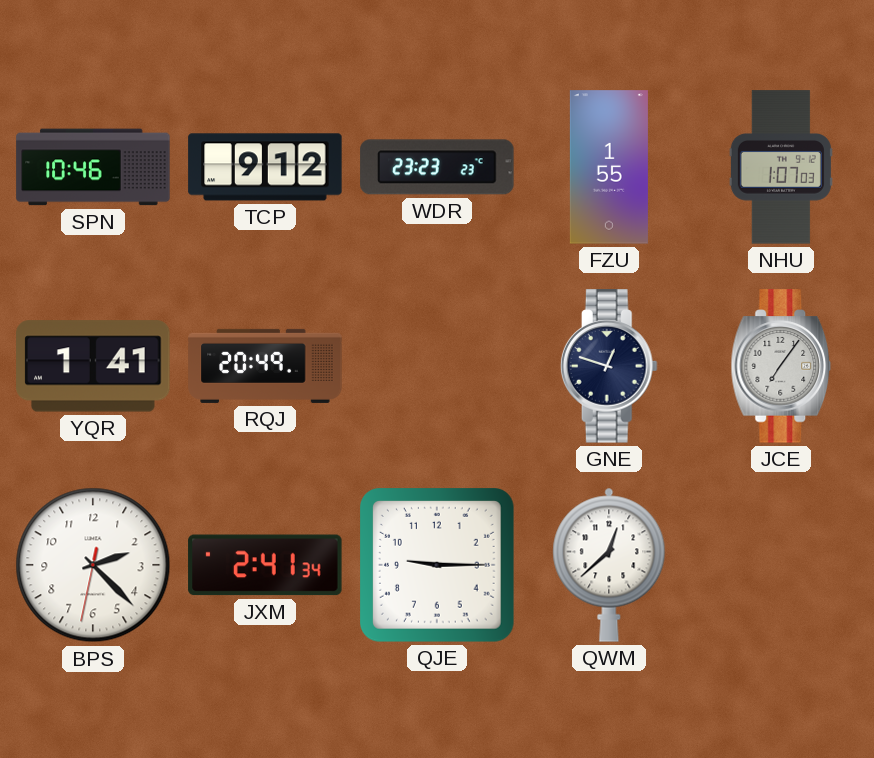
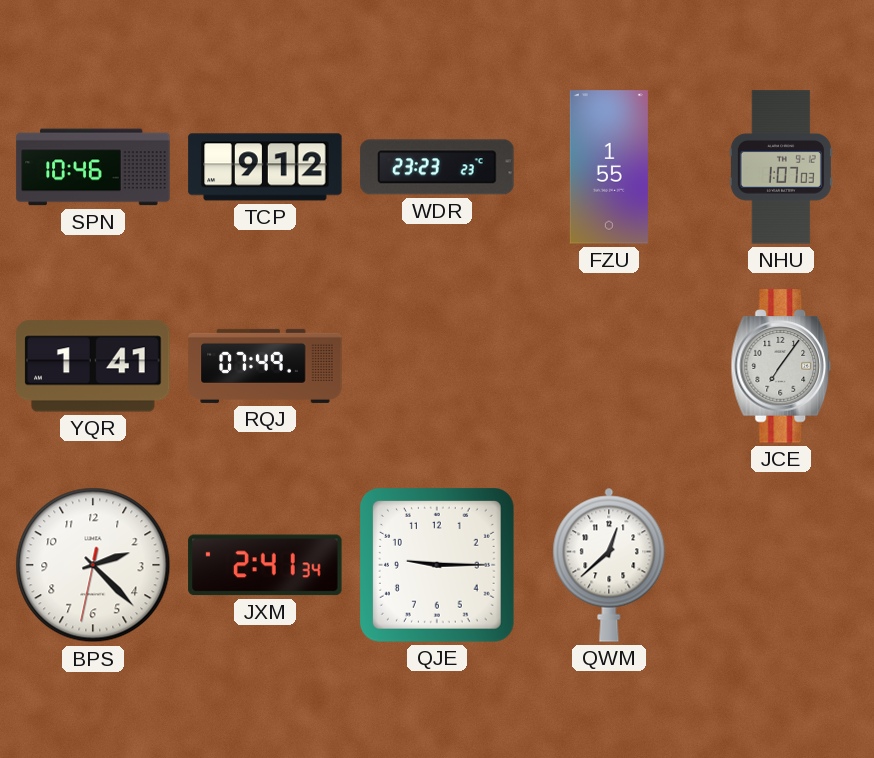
RQJ: 20:49 -> 07:49
GNE: 12:48 -> none
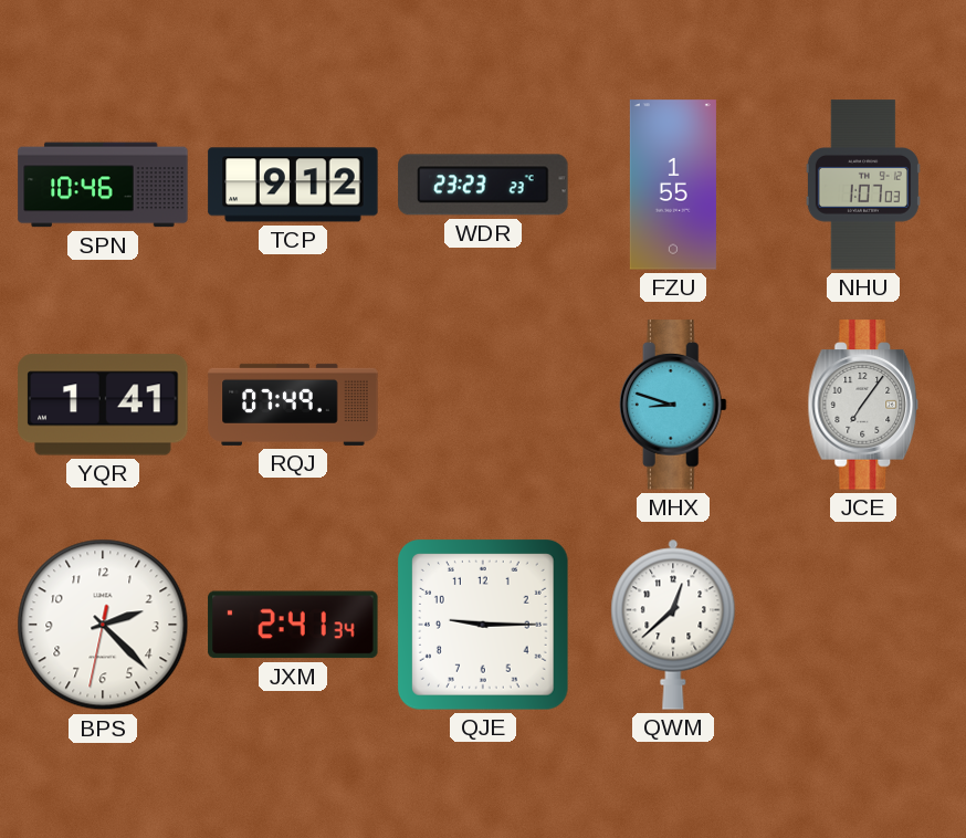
MHX: none -> 8:48
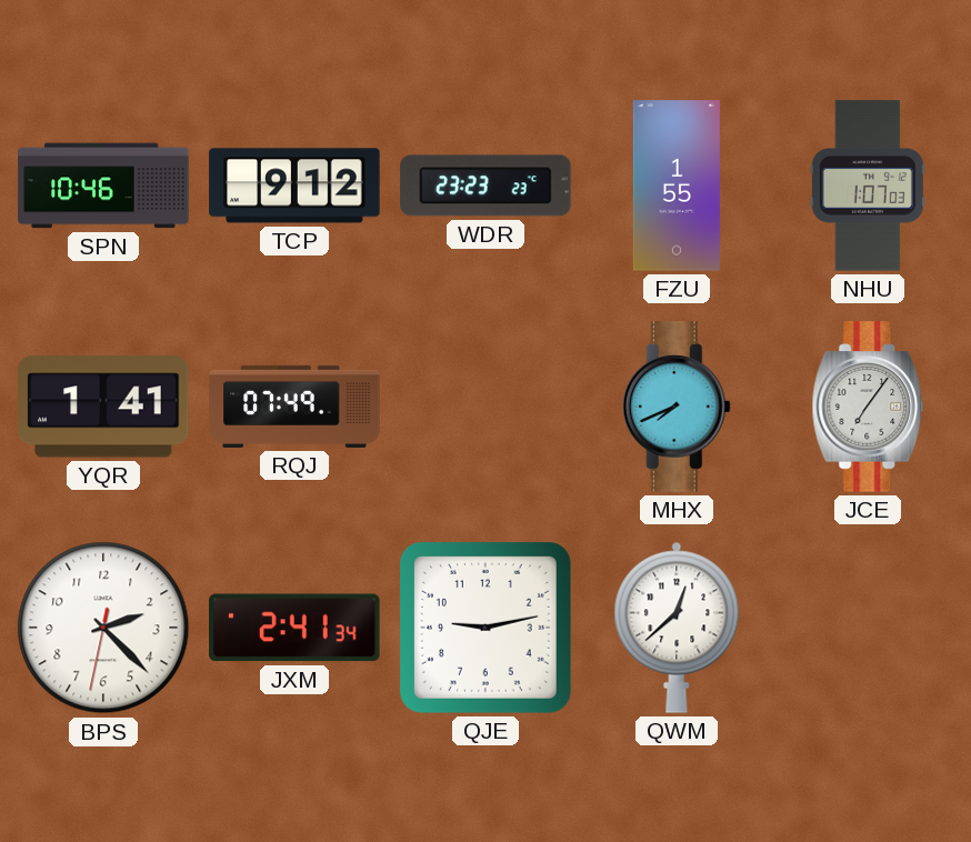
MHX: 8:48 -> 7:41
QJE: 9:15 -> 9:13
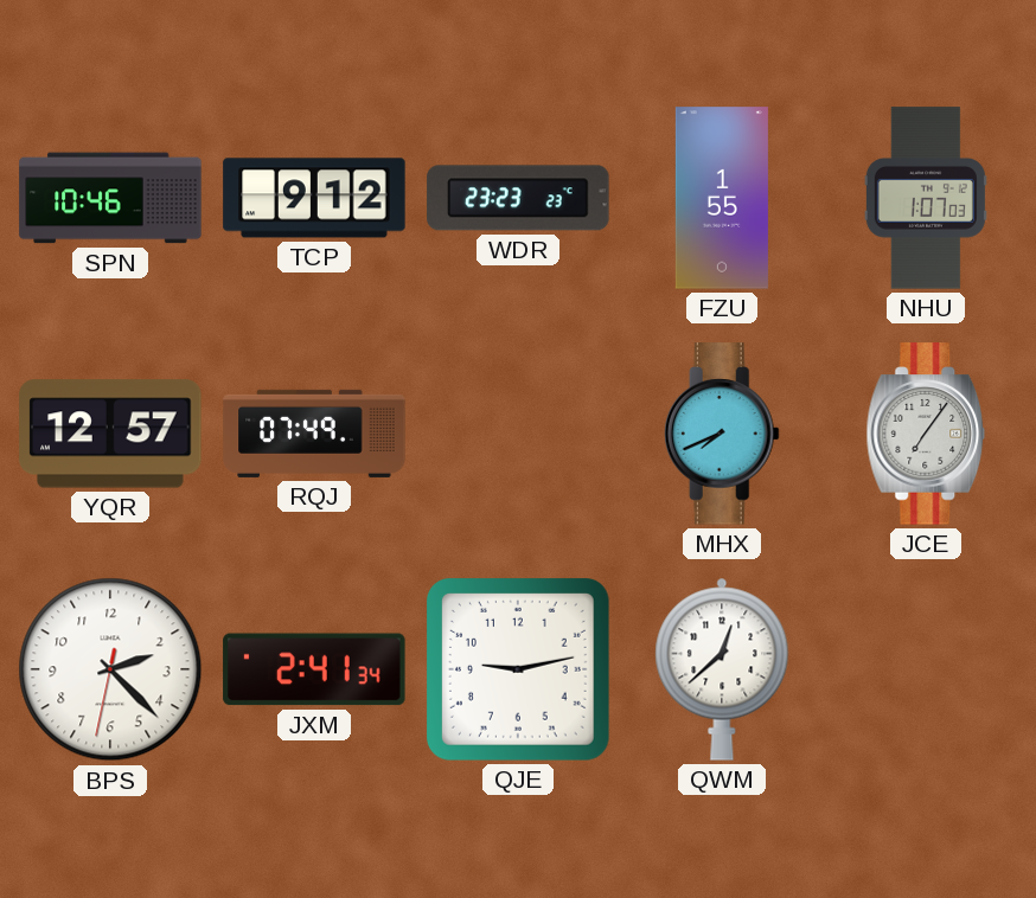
YQR: 1:41 -> 12:57
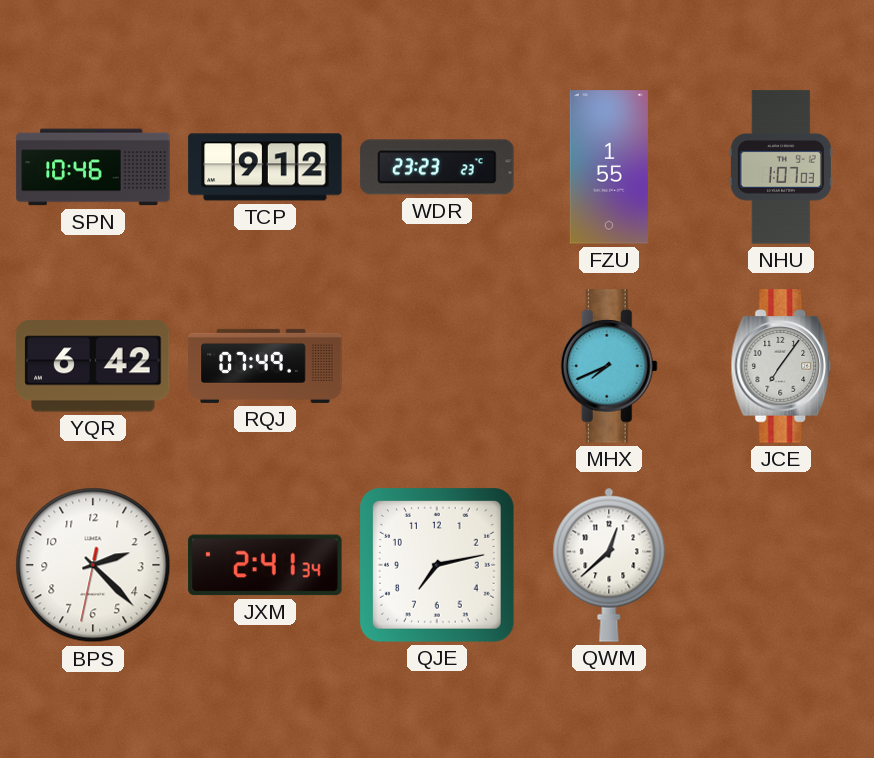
YQR: 12:57 -> 6:42
QJE: 9:13 -> 7:13
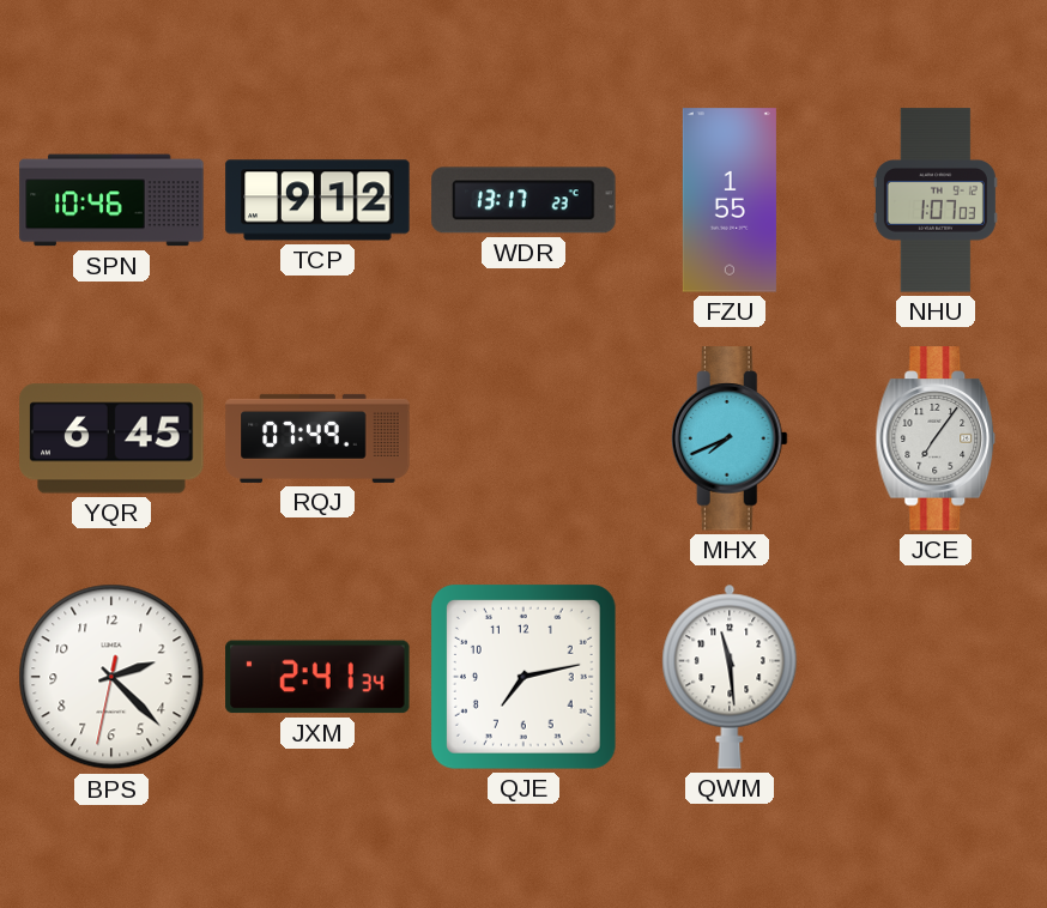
WDR: 23:23 -> 13:17
YQR: 6:42 -> 6:45
QWM: 12:38 -> 11:29
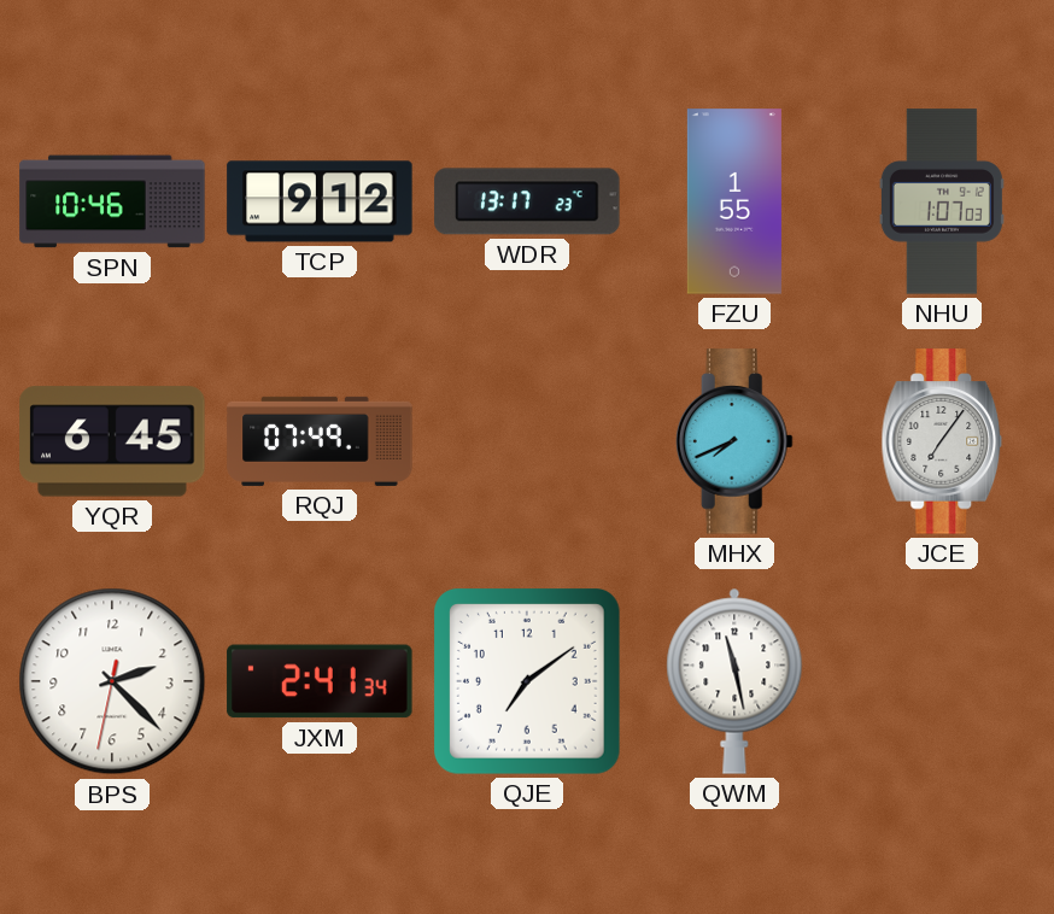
QJE: 7:13 -> 7:09
QWM: 11:29 -> 11:28
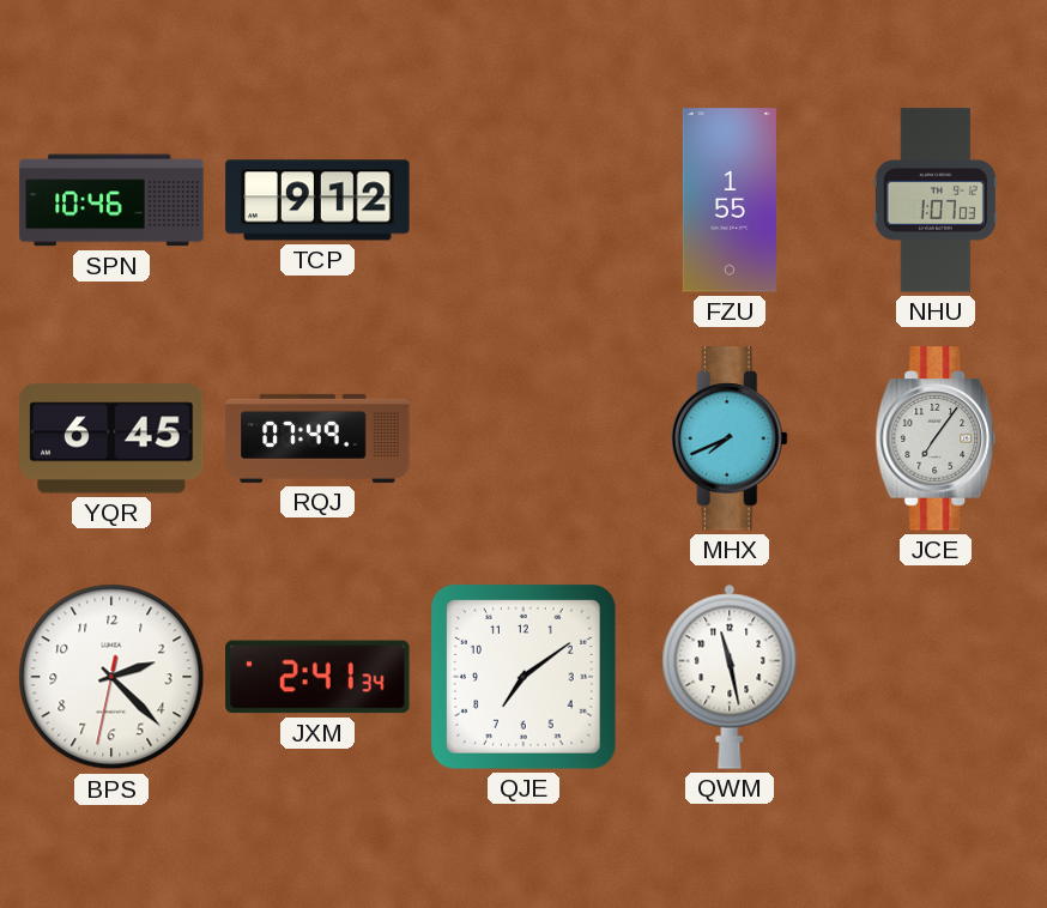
WDR: 13:17 -> none
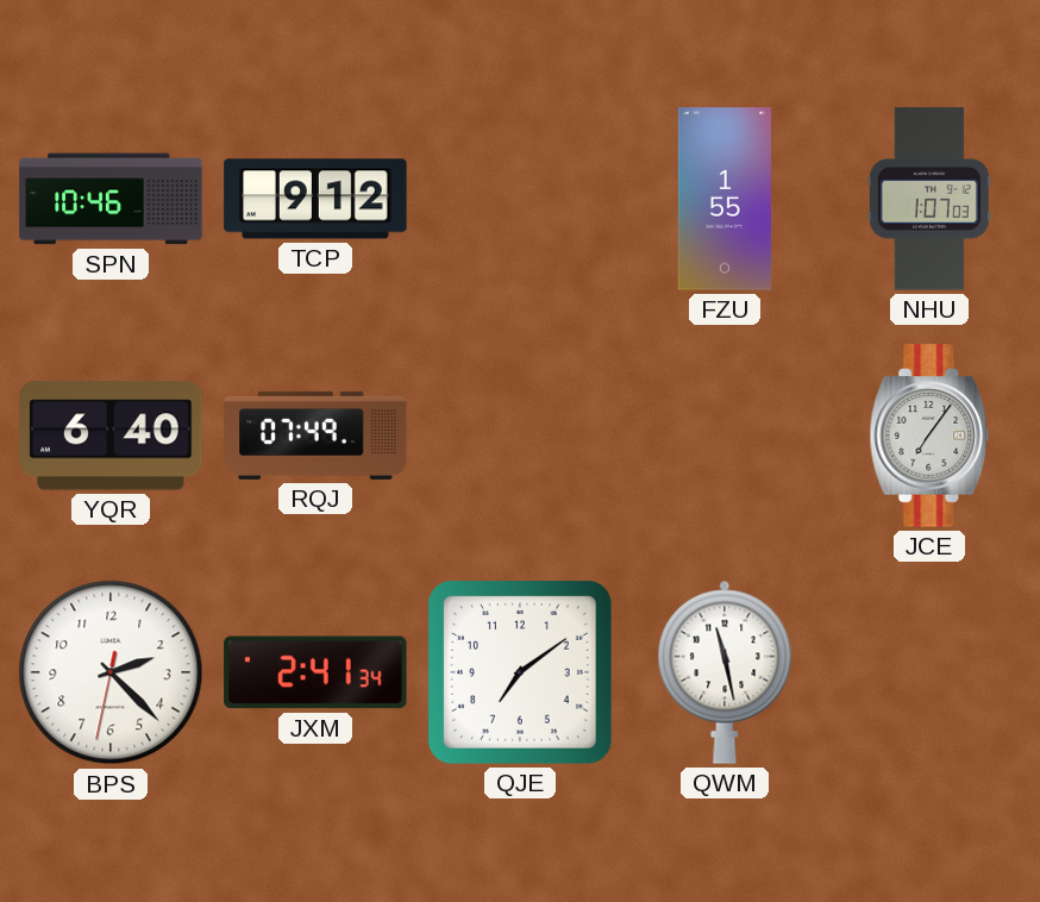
YQR: 6:45 -> 6:40
MHX: 7:41 -> none
